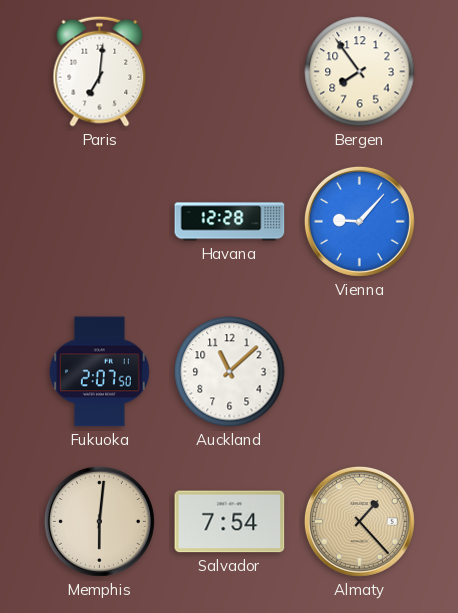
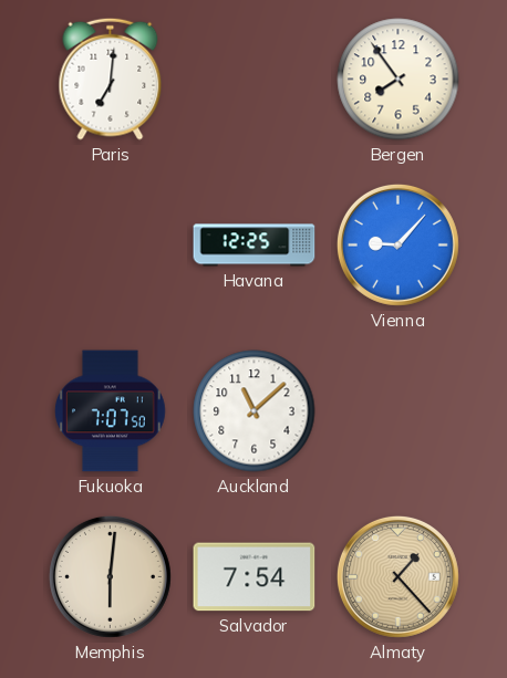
Havana: 12:28 -> 12:25
Fukuoka: 2:07 -> 7:07
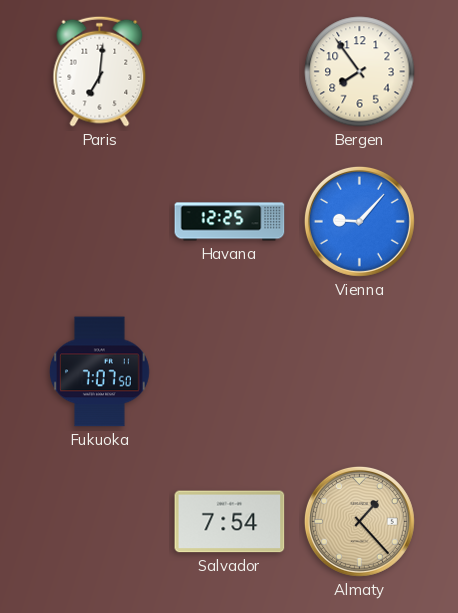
Auckland: 11:08 -> none
Memphis: 6:01 -> none
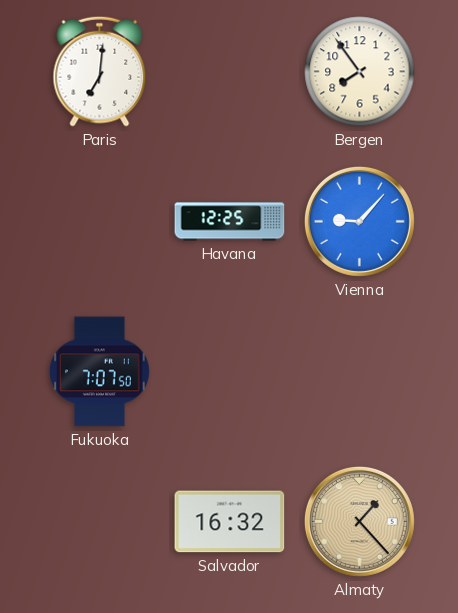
Salvador: 7:54 -> 16:32
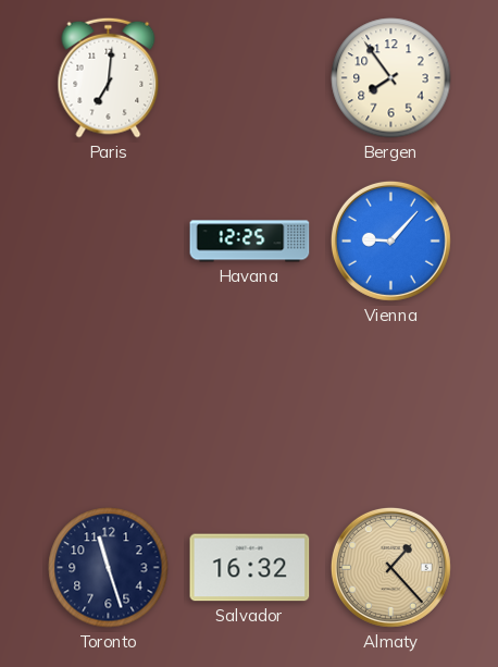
Fukuoka: 7:07 -> none
Toronto: none -> 11:27
